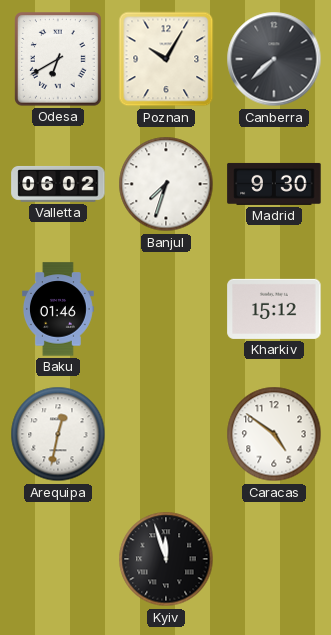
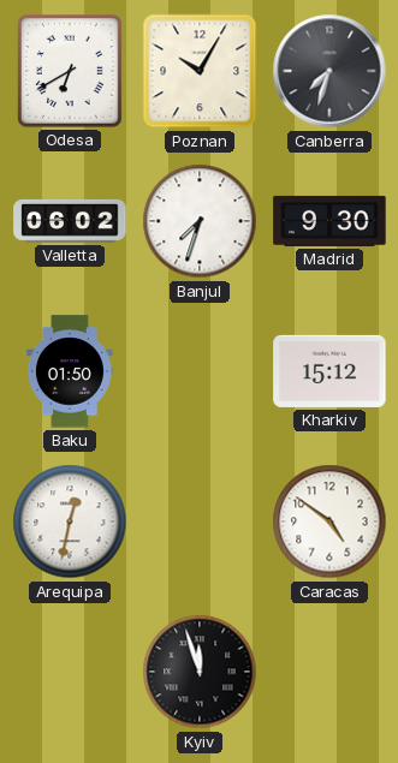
Canberra: 7:38 -> 7:33
Baku: 01:46 -> 01:50
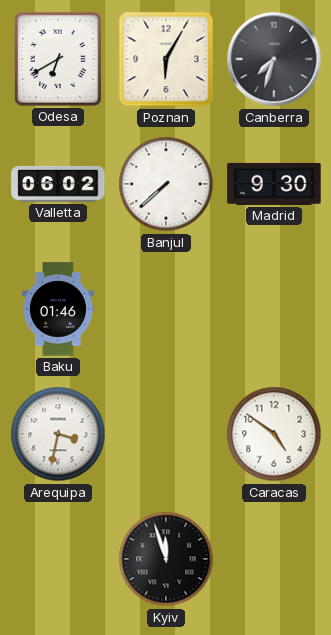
Poznan: 10:05 -> 6:05
Banjul: 7:33 -> 7:38
Baku: 01:50 -> 01:46
Kharkiv: 15:12 -> none
Arequipa: 12:32 -> 3:32
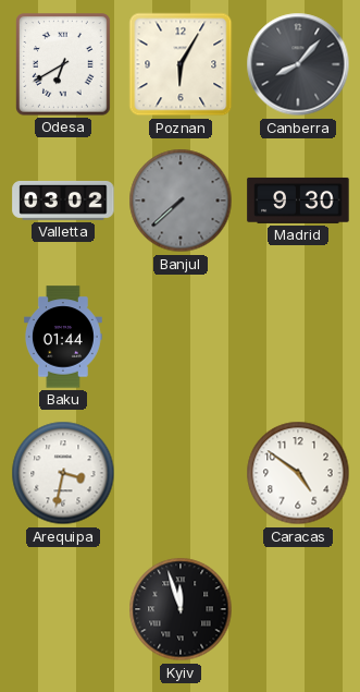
Canberra: 7:33 -> 8:07
Valletta: 06:02 -> 03:02
Banjul dial: white -> grey
Baku: 01:46 -> 01:44
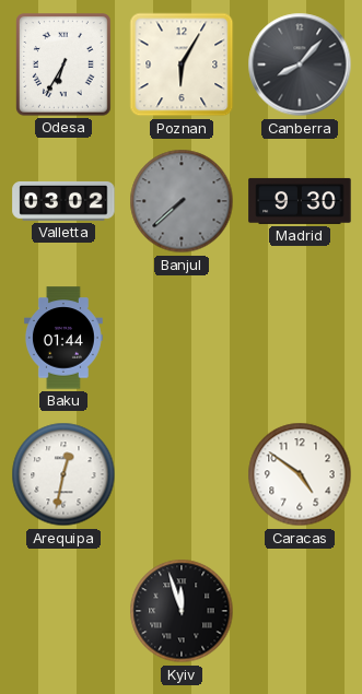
Odesa: 6:40 -> 6:35
Arequipa: 3:32 -> 12:32
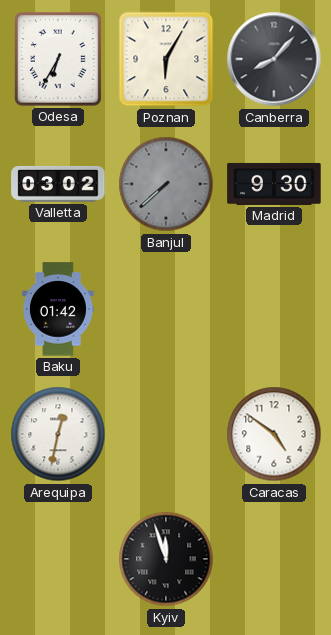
Baku: 01:44 -> 01:42
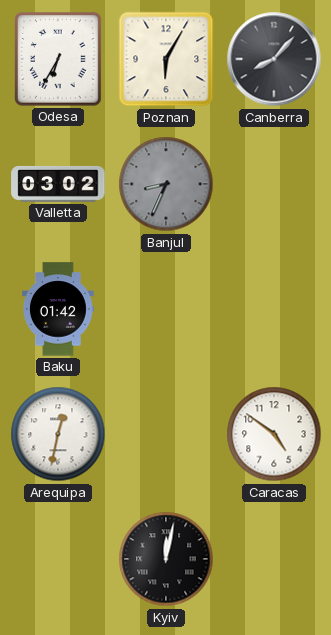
Banjul: 7:38 -> 8:34
Madrid: 9:30 -> none
Kyiv: 11:57 -> 12:02
